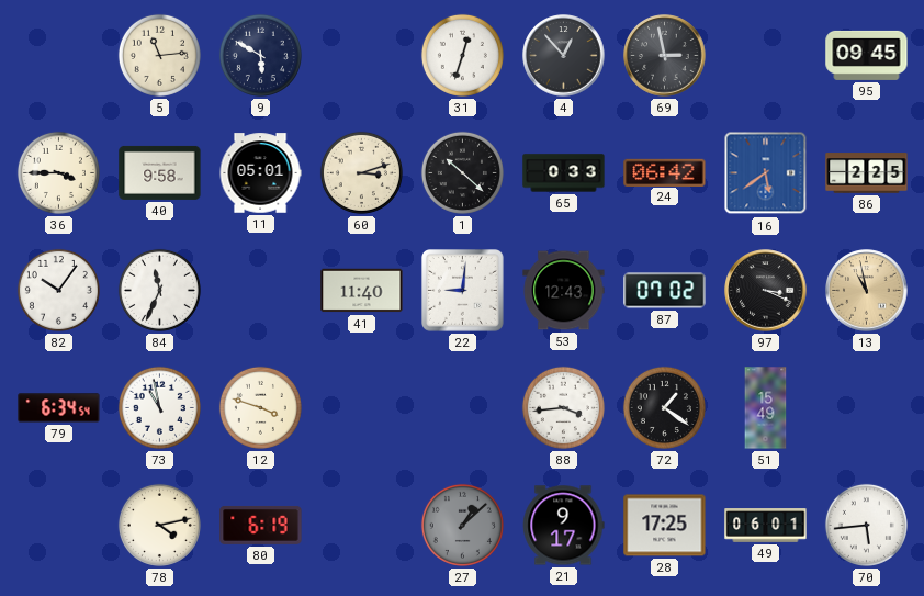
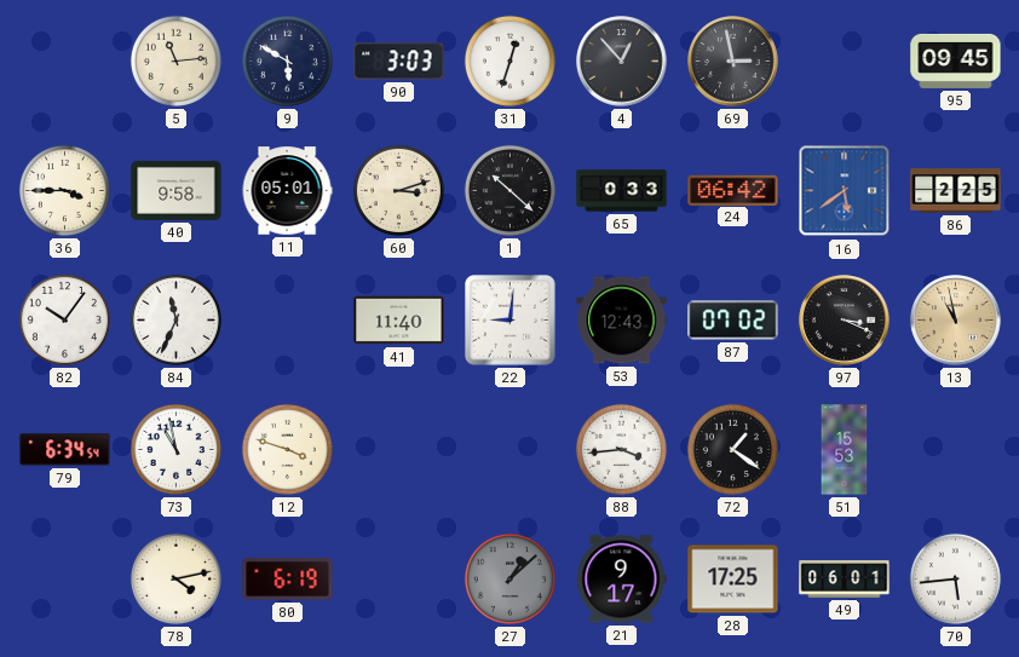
90: none -> 3:03
51: 15:49 -> 15:53
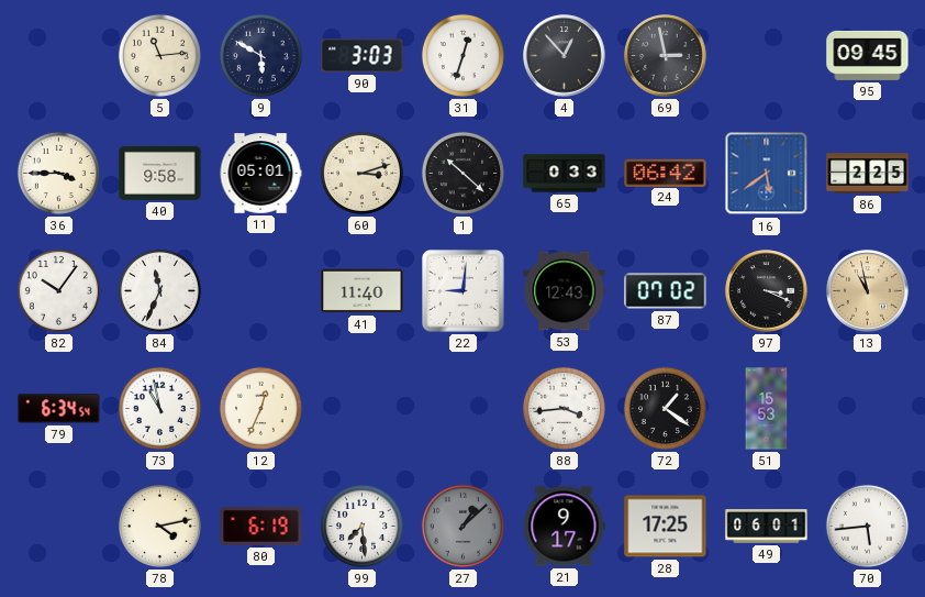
12: 3:48 -> 12:34
99: none -> 7:29
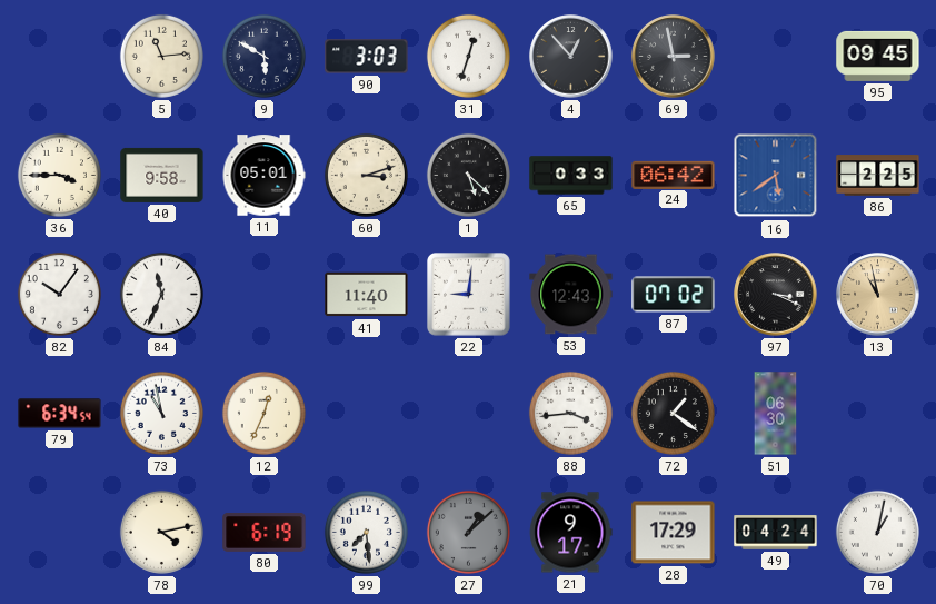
1: 10:22 -> 5:22
51: 15:53 -> 06:30
28: 17:25 -> 17:29
49: 06:01 -> 04:24
70: 5:44 -> 1:02
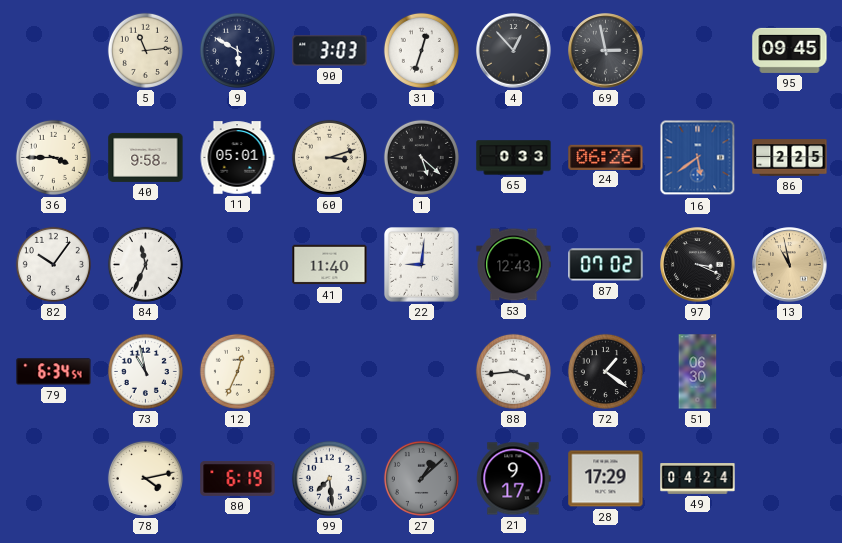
24: 06:42 -> 06:26
70: 1:02 -> none
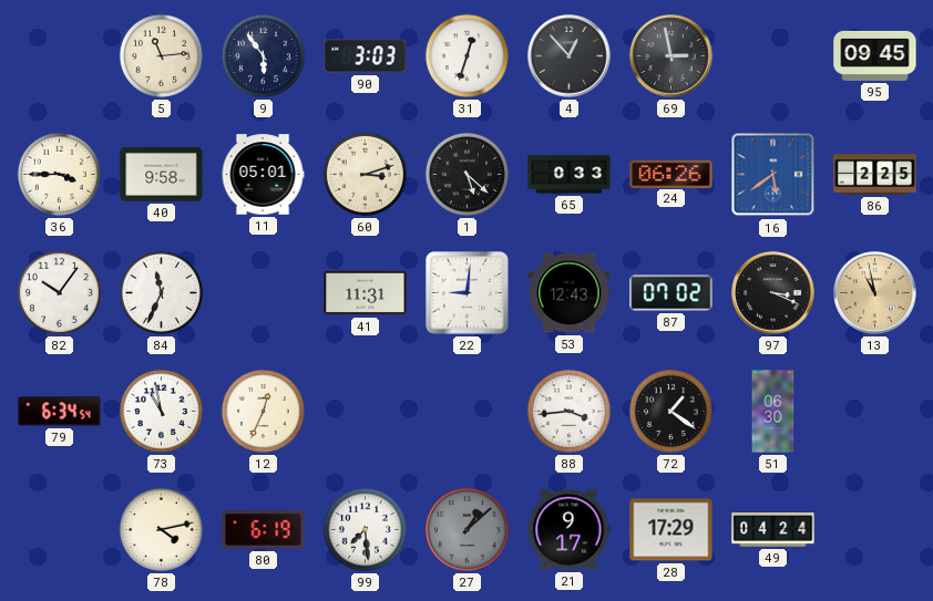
9: 5:50 -> 5:54
41: 11:40 -> 11:31
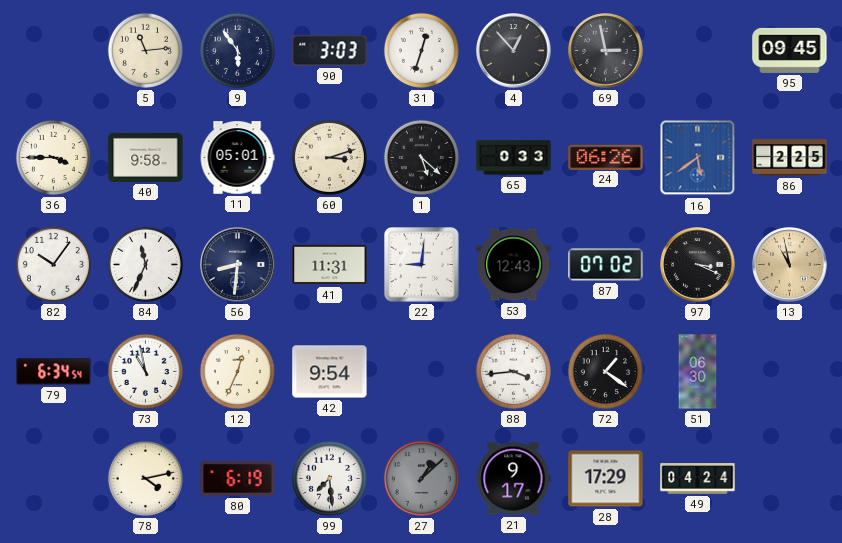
56: none -> 8:31
42: none -> 9:54
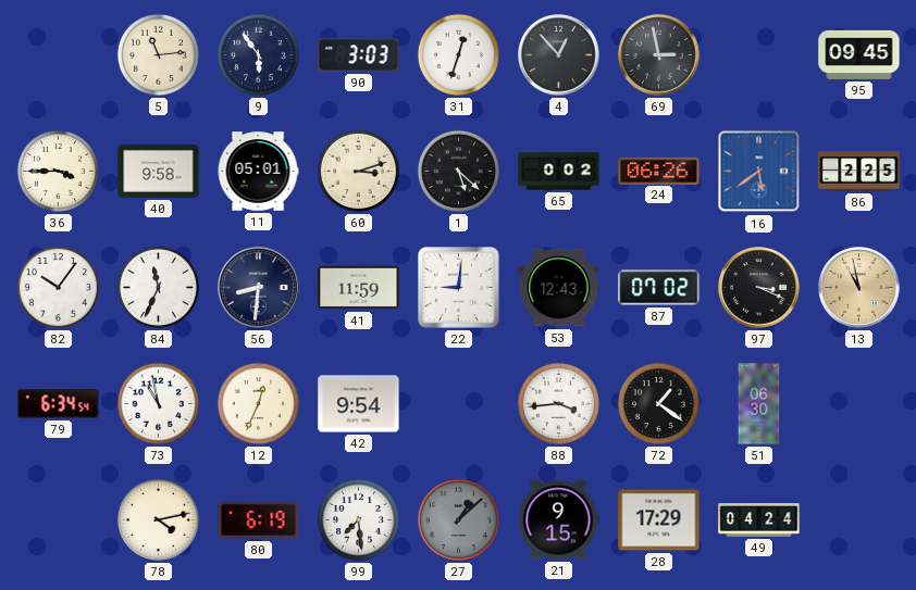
65: 0:33 -> 0:02
41: 11:31 -> 11:59
21: 9:17 -> 9:15
